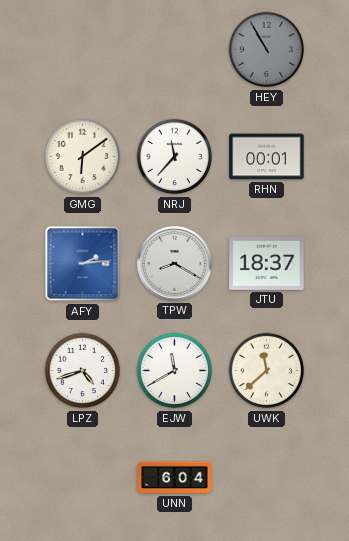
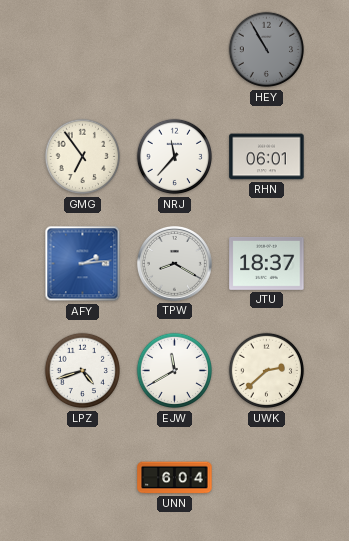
GMG: 6:09 -> 6:54
RHN: 00:01 -> 06:01
UWK: 11:38 -> 2:38
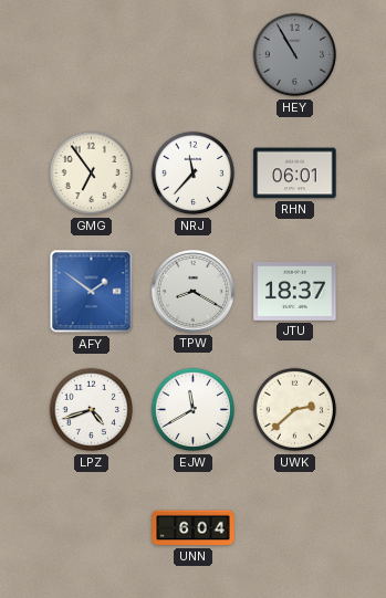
AFY: 2:14 -> 1:51
